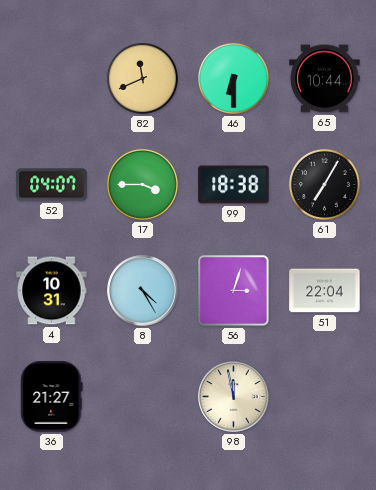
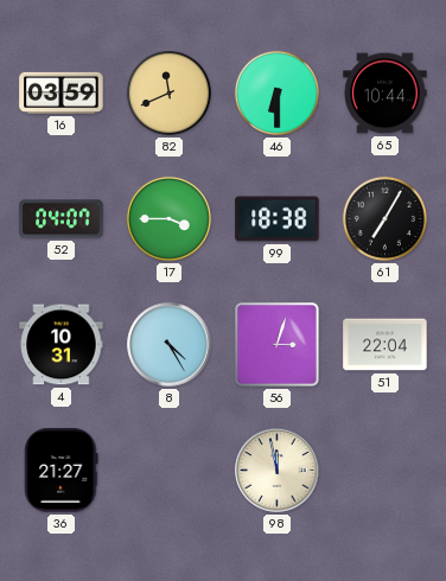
16: none -> 03:59
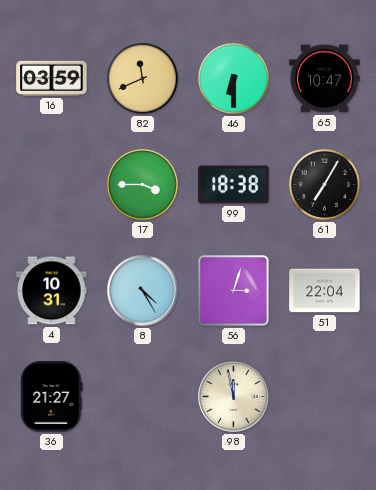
65: 10:44 -> 10:47
52: 04:07 -> none
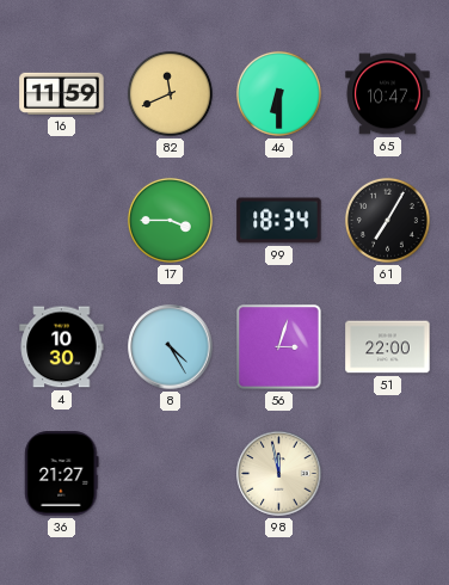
16: 03:59 -> 11:59
99: 18:38 -> 18:34
4: 10:31 -> 10:30
51: 22:04 -> 22:00
